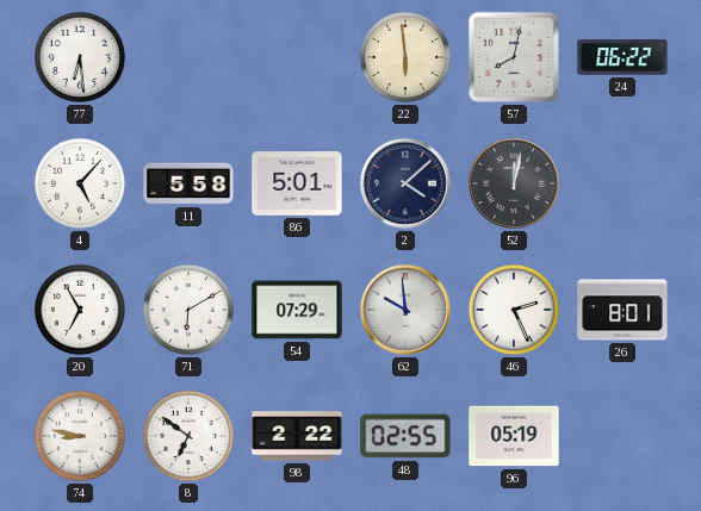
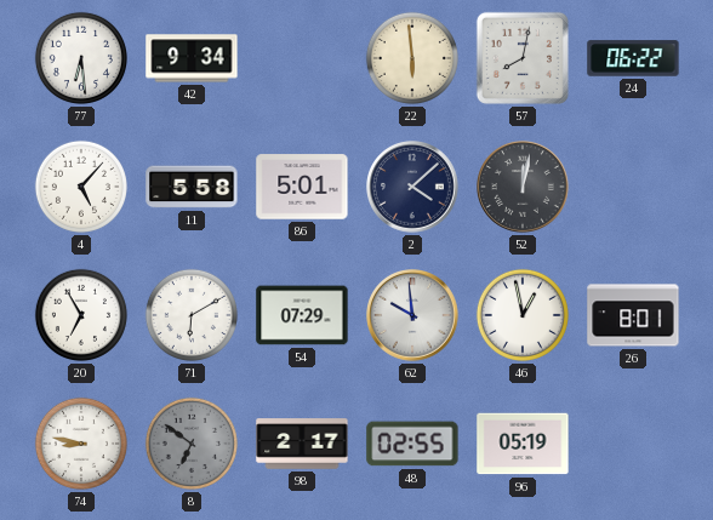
42: none -> 9:34
46: 2:26 -> 12:58
8 dial: white -> grey
98: 2:22 -> 2:17
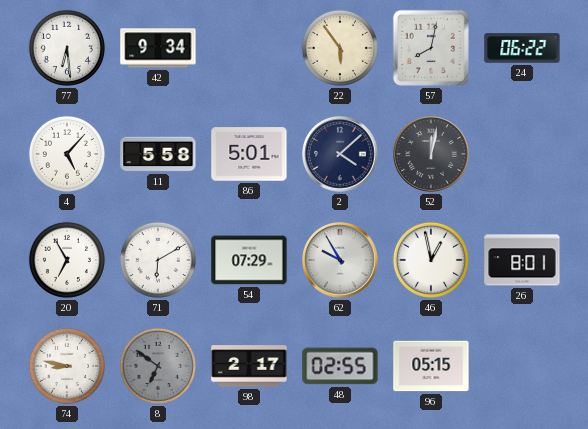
22: 5:59 -> 5:54
62: 9:59 -> 9:55
96: 05:19 -> 05:15
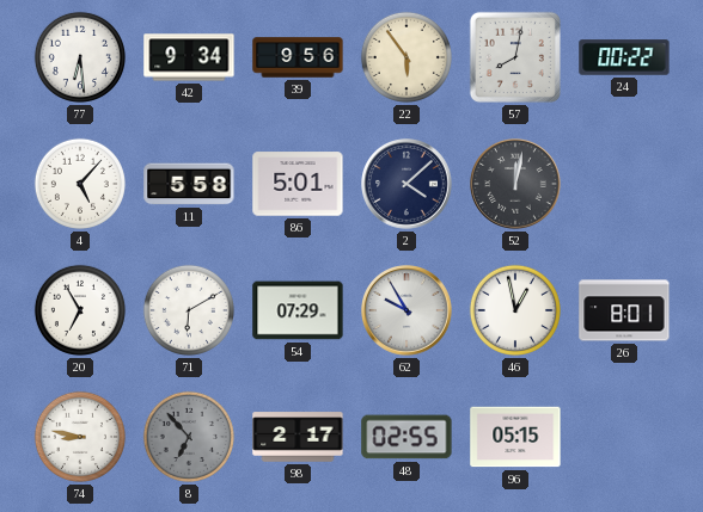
39: none -> 9:56
24: 06:22 -> 00:22
8: 6:51 -> 6:53
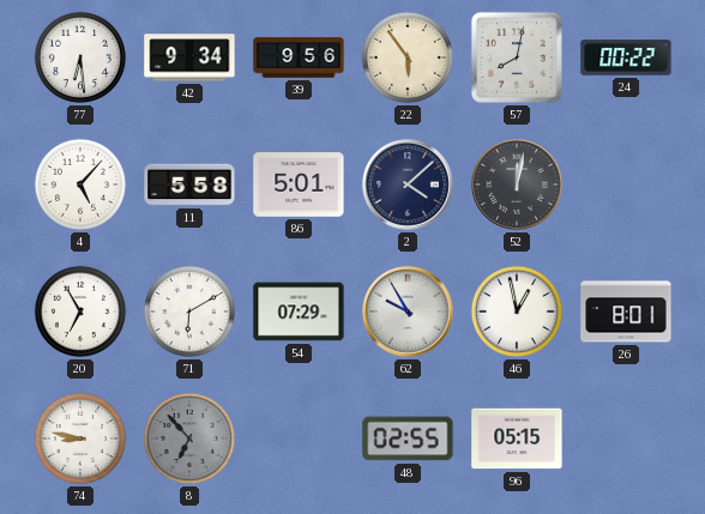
98: 2:17 -> none
